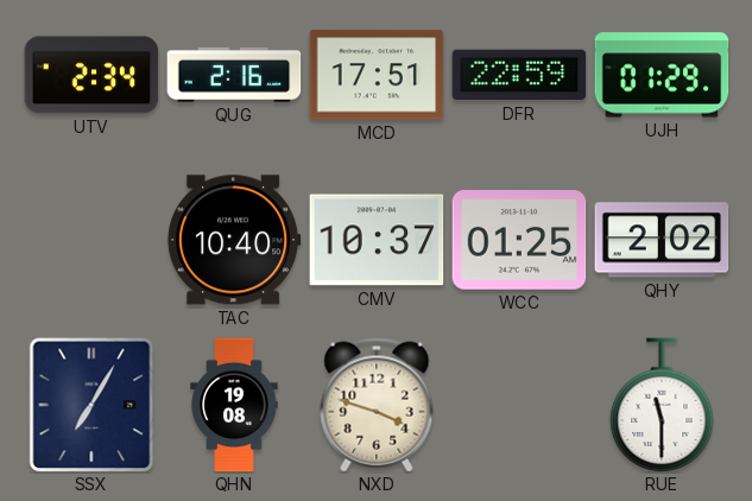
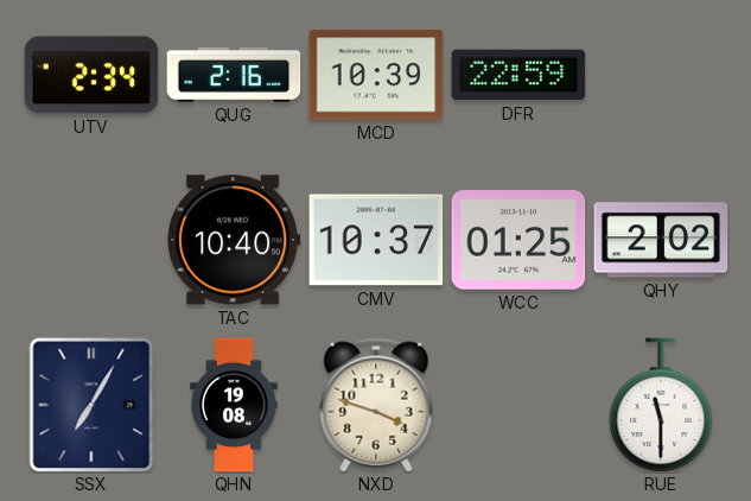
MCD: 17:51 -> 10:39
UJH: 01:29 -> none
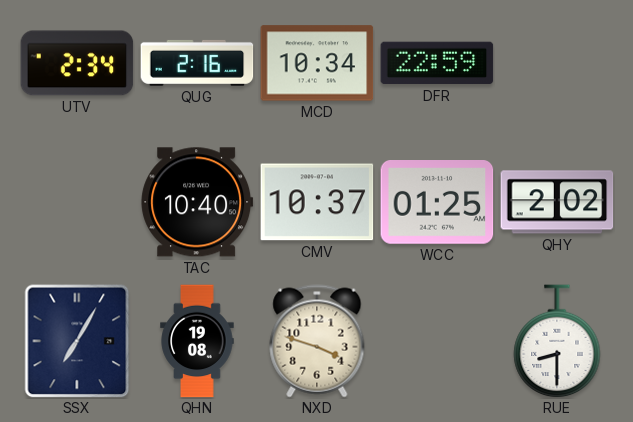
MCD: 10:39 -> 10:34
RUE: 11:30 -> 8:30
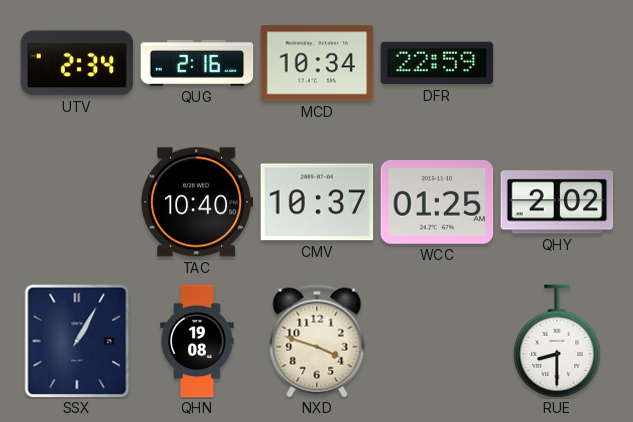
SSX: 7:05 -> 1:05
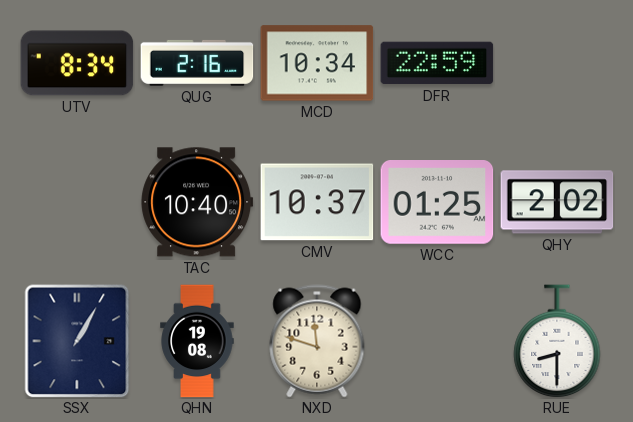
UTV: 2:34 -> 8:34
NXD: 3:48 -> 11:48
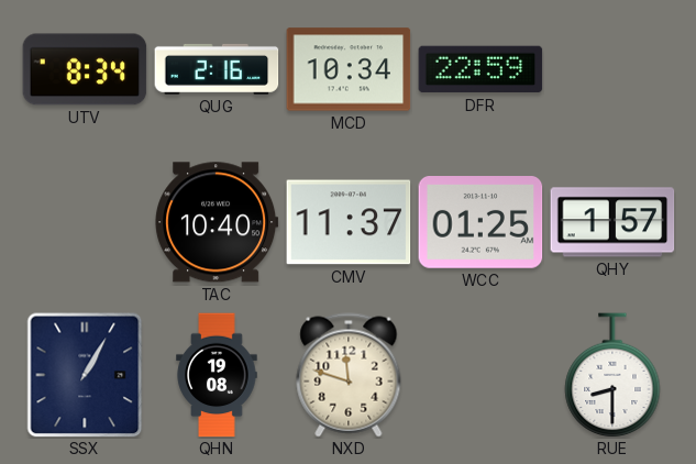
CMV: 10:37 -> 11:37
QHY: 2:02 -> 1:57
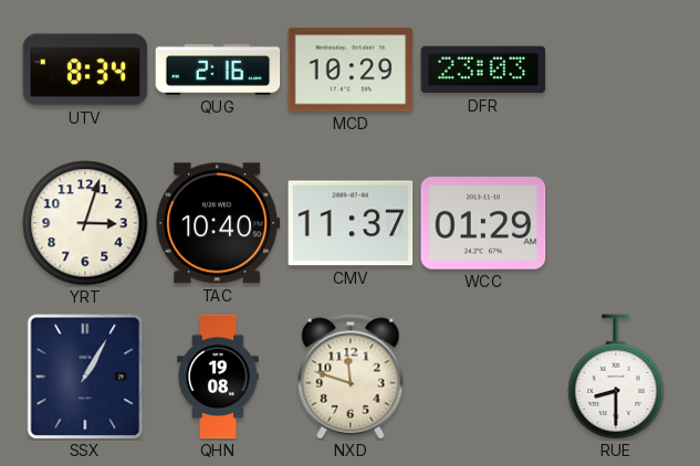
MCD: 10:34 -> 10:29
DFR: 22:59 -> 23:03
YRT: none -> 3:03
WCC: 01:25 -> 01:29
QHY: 1:57 -> none
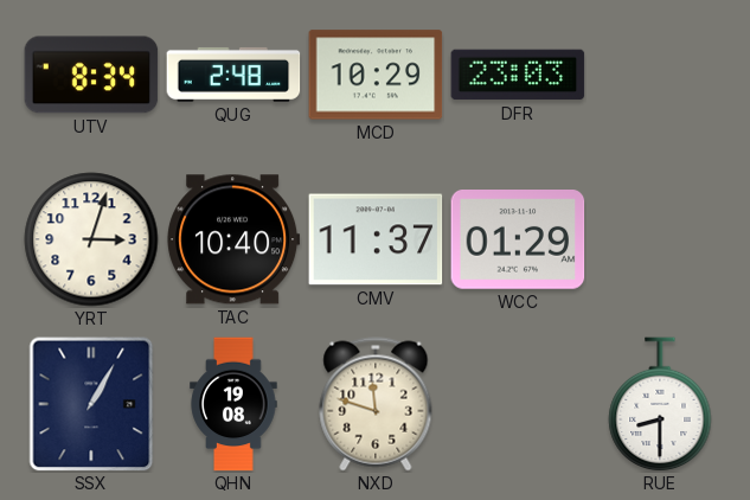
QUG: 2:16 -> 2:48
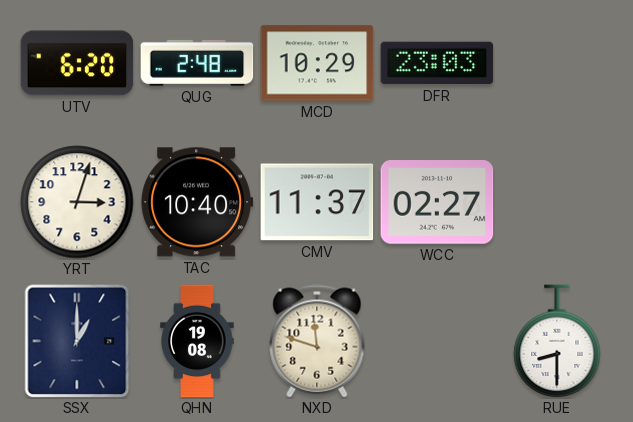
UTV: 8:34 -> 6:20
WCC: 01:29 -> 02:27
SSX: 1:05 -> 1:00
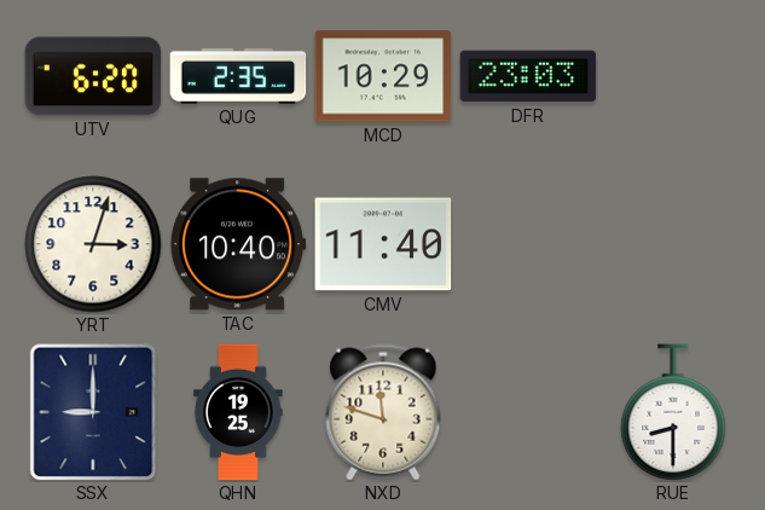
QUG: 2:48 -> 2:35
CMV: 11:37 -> 11:40
WCC: 02:27 -> none
SSX: 1:00 -> 9:00
QHN: 19:08 -> 19:25
